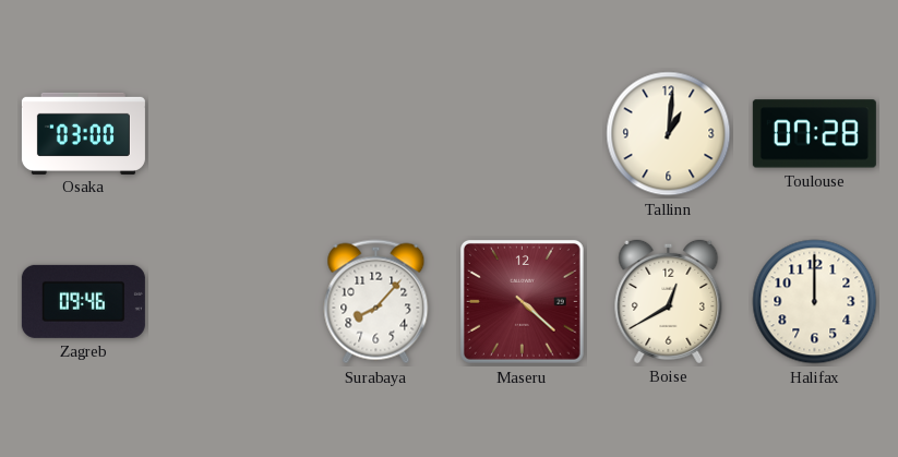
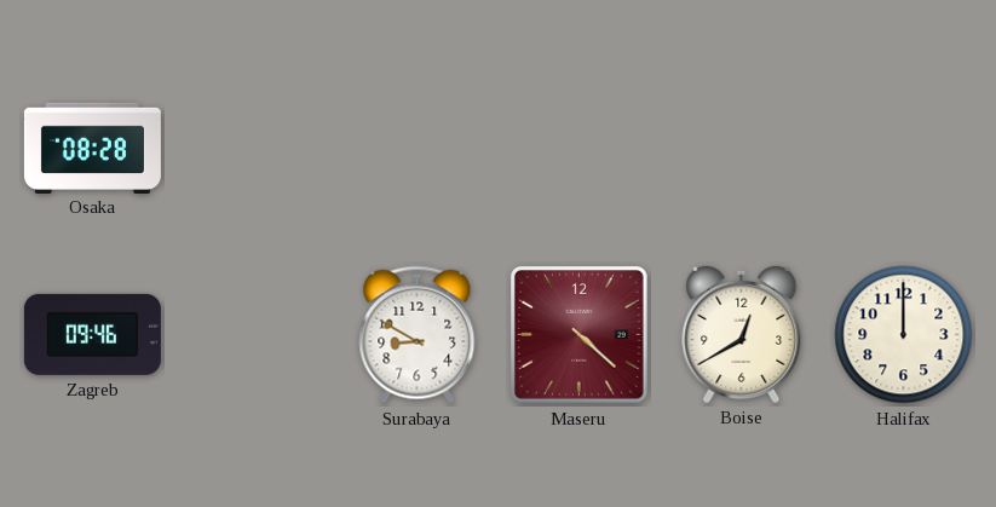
Osaka: 03:00 -> 08:28
Tallinn: 1:01 -> none
Toulouse: 07:28 -> none
Surabaya: 8:07 -> 8:50
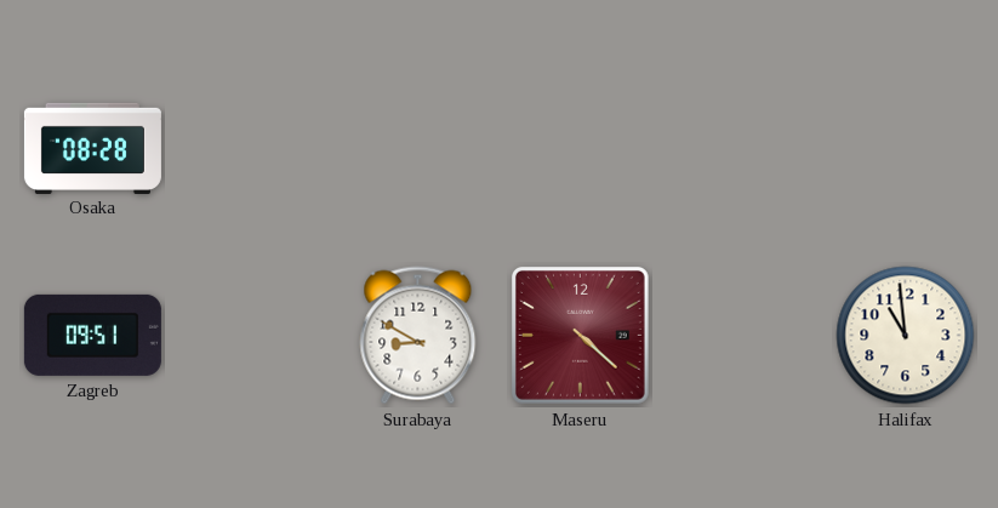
Zagreb: 09:46 -> 09:51
Boise: 12:40 -> none
Halifax: 12:00 -> 10:59
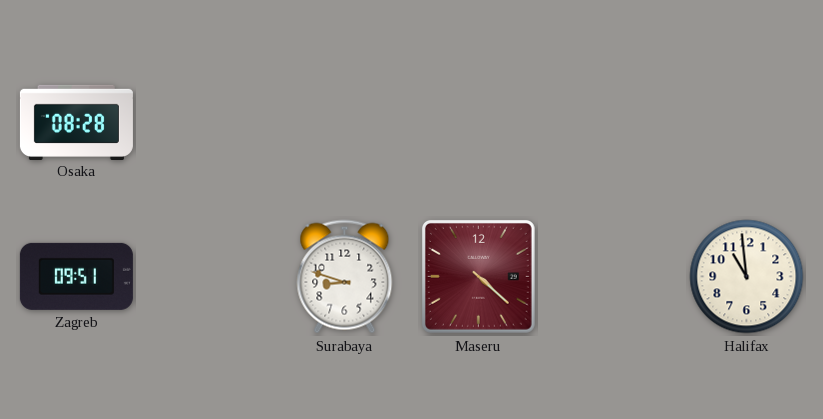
Surabaya: 8:50 -> 8:48
